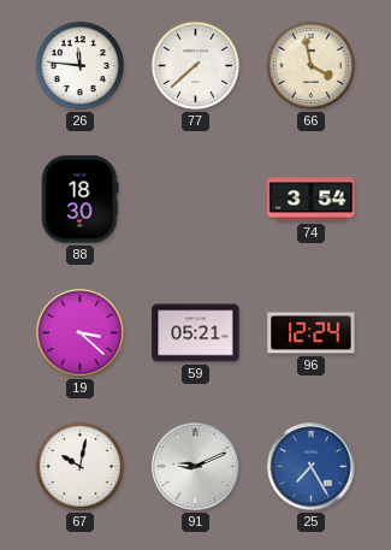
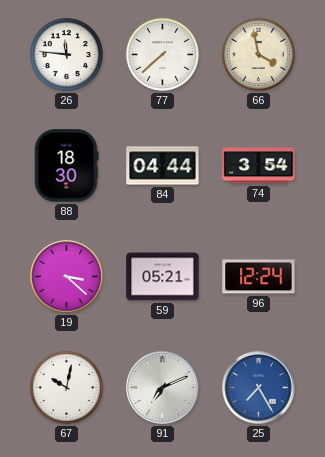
84: none -> 04:44
91: 9:11 -> 7:11
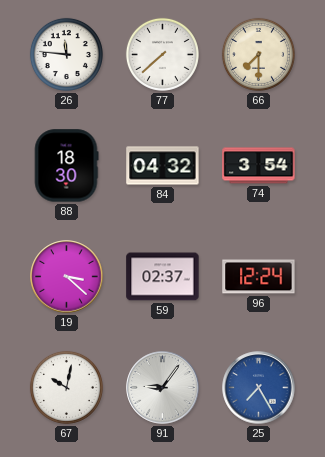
66: 3:58 -> 7:30
84: 04:44 -> 04:32
59: 05:21 -> 02:37
91: 7:11 -> 9:06
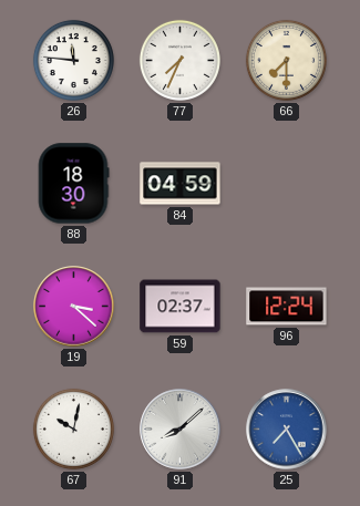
77: 7:38 -> 7:34
84: 04:32 -> 04:59
74: 3:54 -> none
91: 9:06 -> 8:08
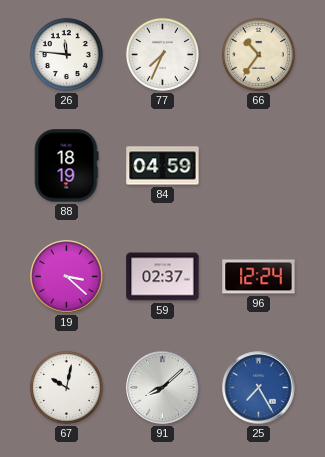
66: 7:30 -> 10:36
88: 18:30 -> 18:19
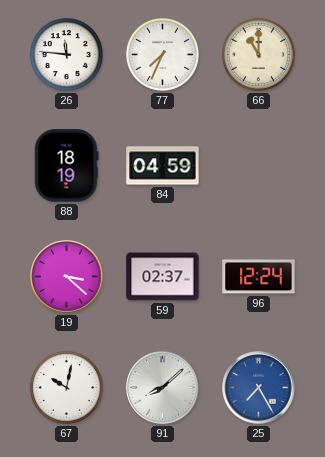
66: 10:36 -> 11:00
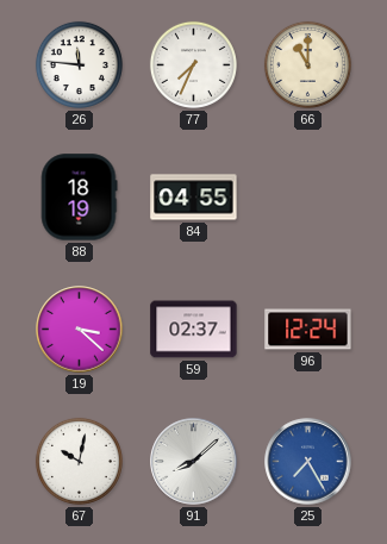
84: 04:59 -> 04:55
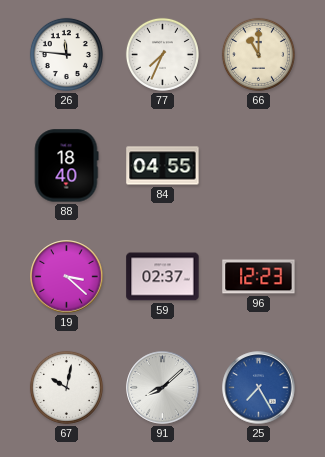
88: 18:19 -> 18:40
96: 12:24 -> 12:23
